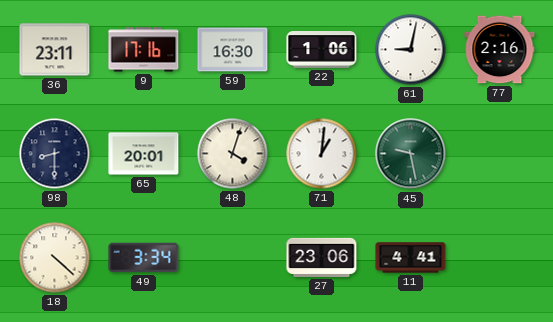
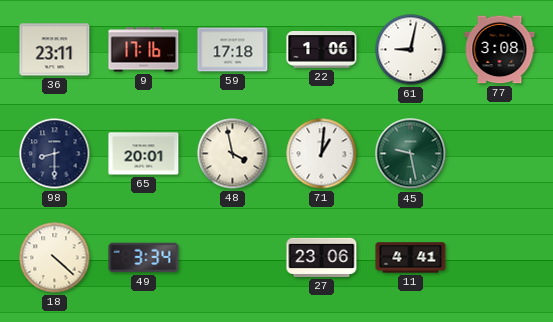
59: 16:30 -> 17:18
77: 2:16 -> 3:08
48: 4:03 -> 3:58
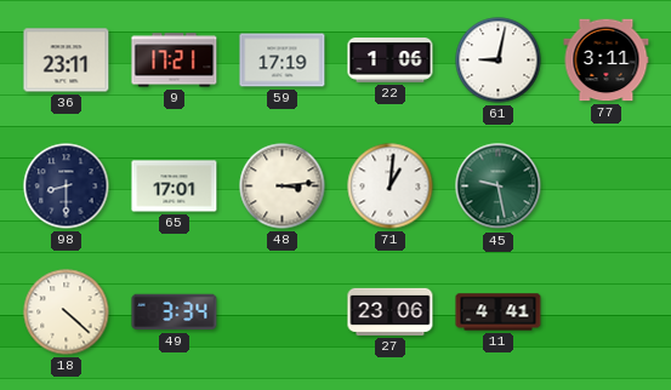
9: 17:16 -> 17:21
59: 17:18 -> 17:19
77: 3:08 -> 3:11
65: 20:01 -> 17:01
48: 3:58 -> 3:14
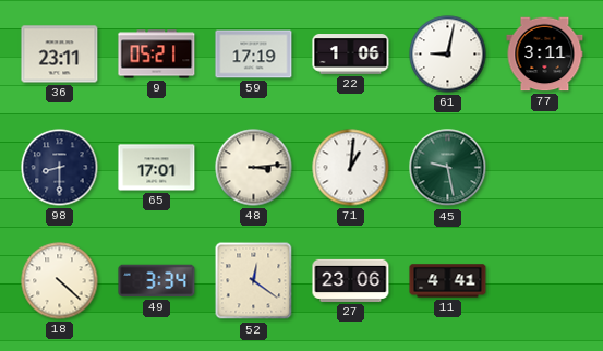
9: 17:21 -> 05:21
52: none -> 12:21
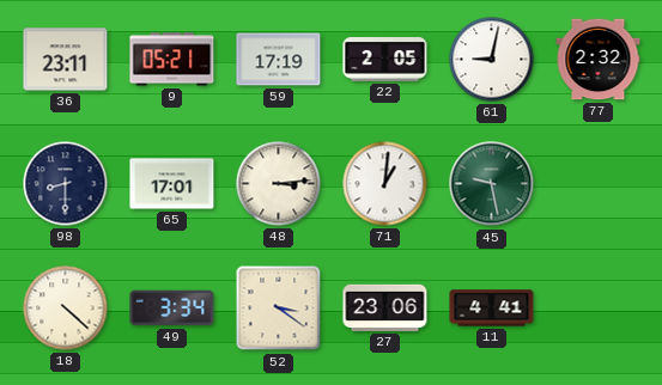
22: 1:06 -> 2:05
77: 3:11 -> 2:32
52: 12:21 -> 3:21
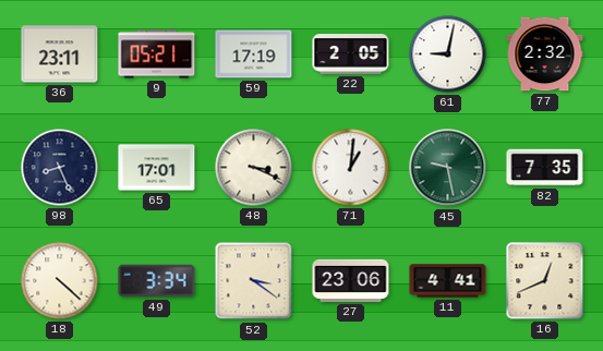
98: 8:30 -> 8:26
48: 3:14 -> 3:19
82: none -> 7:35
16: none -> 12:41
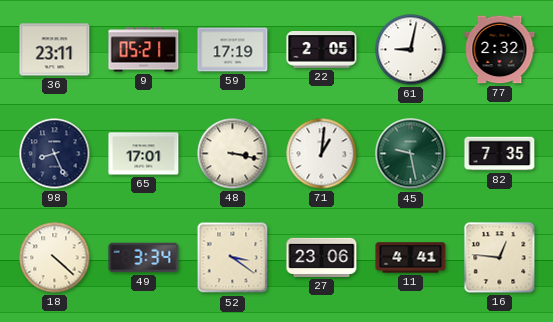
48: 3:19 -> 3:17
16: 12:41 -> 12:46
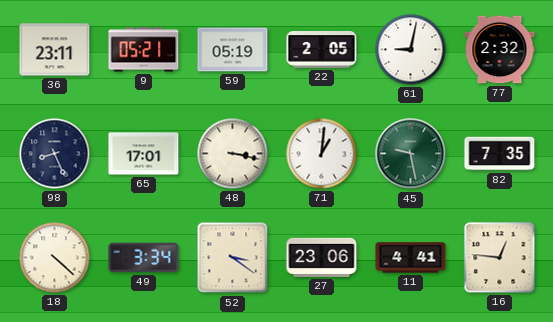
59: 17:19 -> 05:19
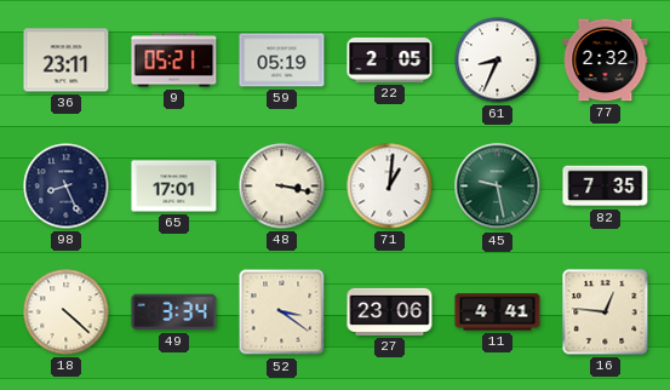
61: 9:02 -> 8:34
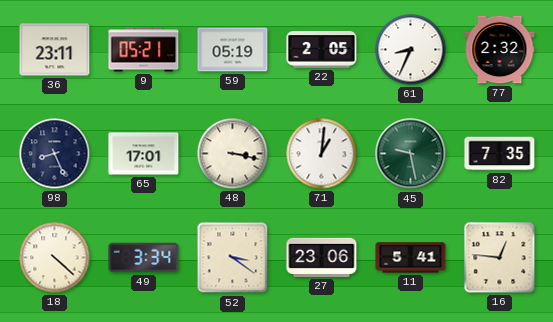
11: 4:41 -> 5:41
